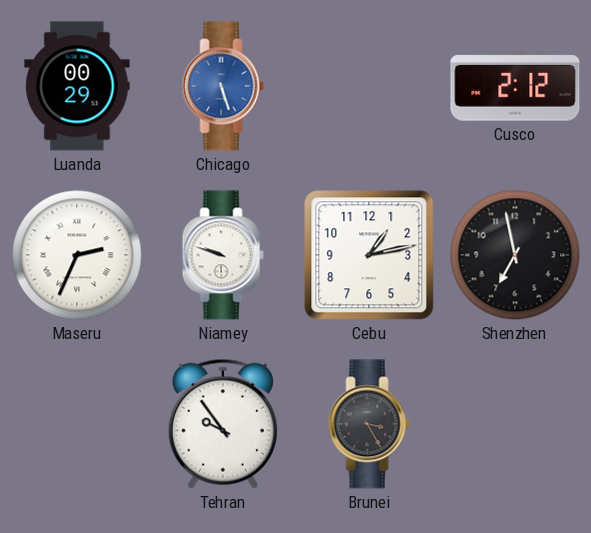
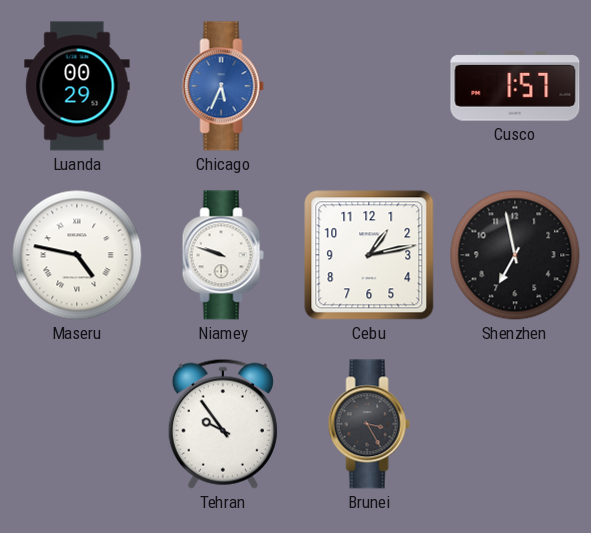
Chicago: 5:27 -> 5:34
Cusco: 2:12 -> 1:57
Maseru: 2:34 -> 4:47
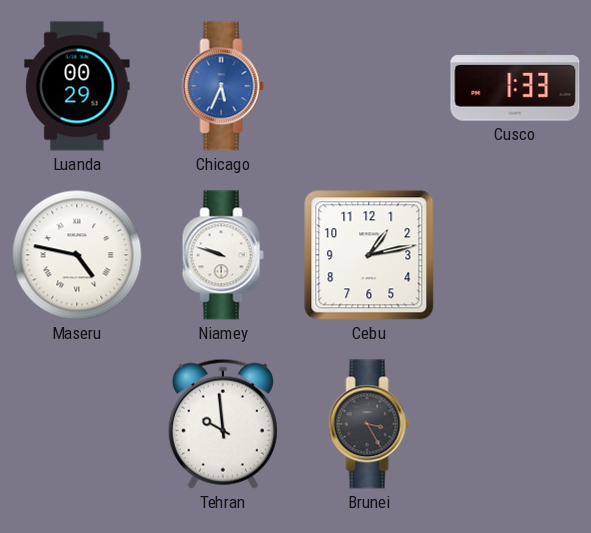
Cusco: 1:57 -> 1:33
Shenzhen: 6:58 -> none
Tehran: 9:54 -> 9:59
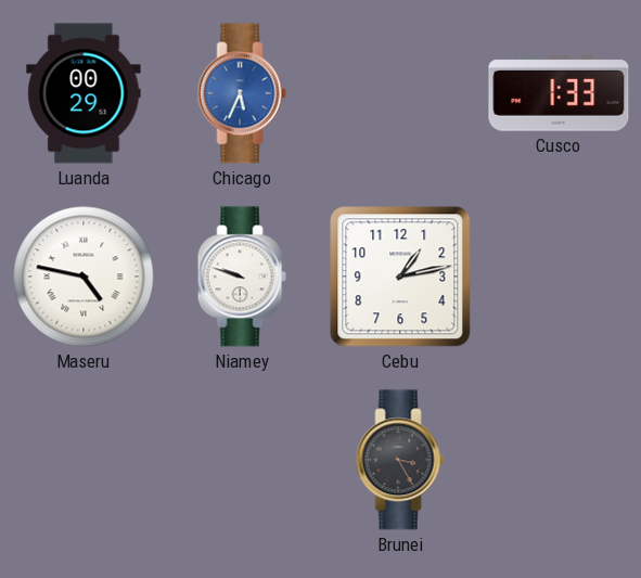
Tehran: 9:59 -> none
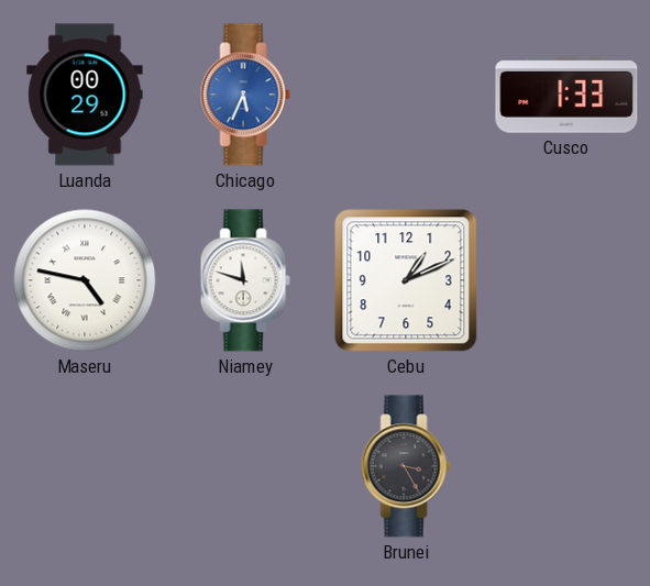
Niamey: 9:48 -> 11:48
Cebu: 1:13 -> 1:11
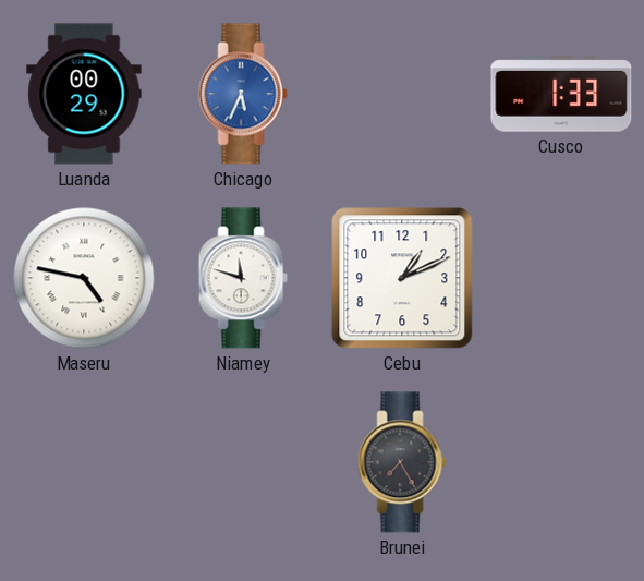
Brunei: 3:25 -> 7:25
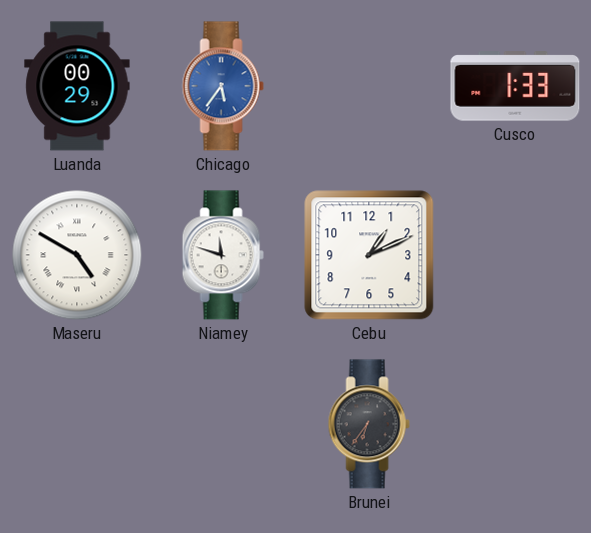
Chicago: 5:34 -> 5:36
Maseru: 4:47 -> 4:50
Brunei: 7:25 -> 6:36
